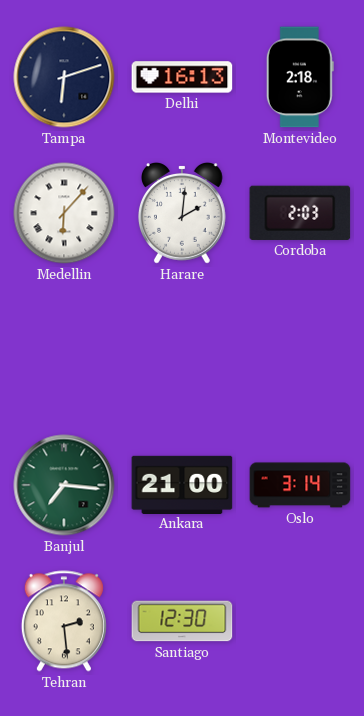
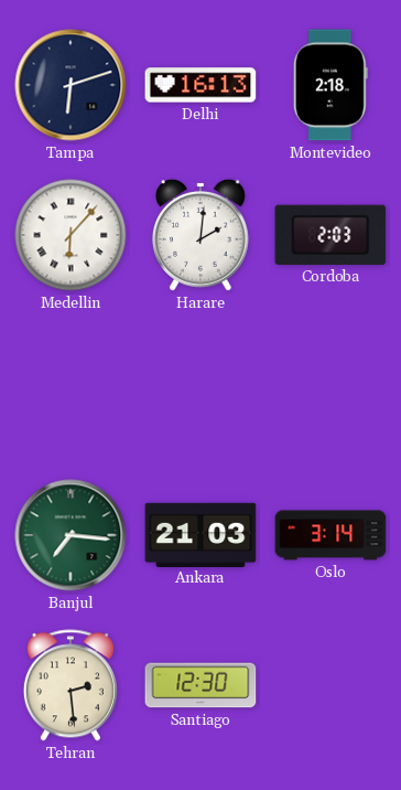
Ankara: 21:00 -> 21:03
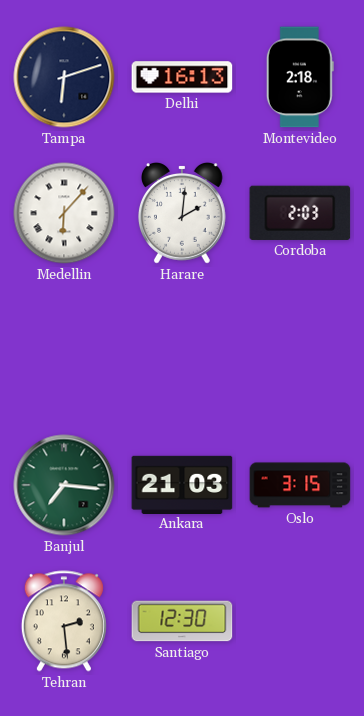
Oslo: 3:14 -> 3:15
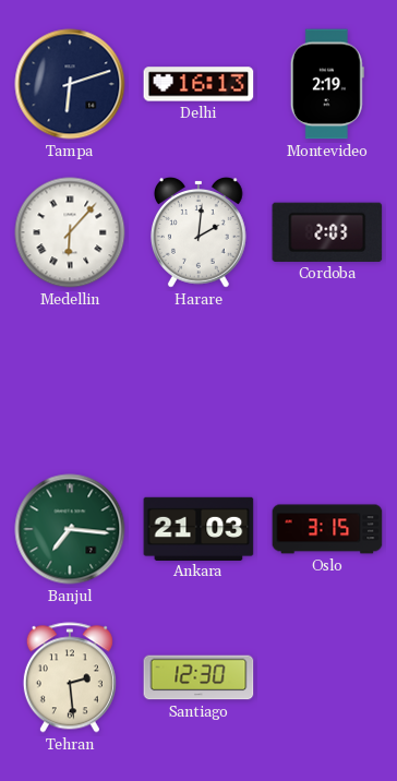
Montevideo: 2:18 -> 2:19
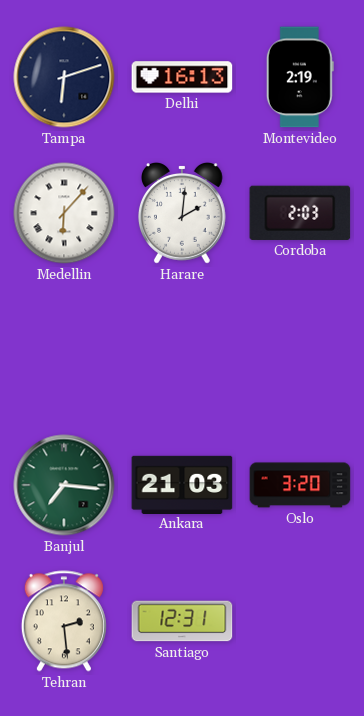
Oslo: 3:15 -> 3:20
Santiago: 12:30 -> 12:31
